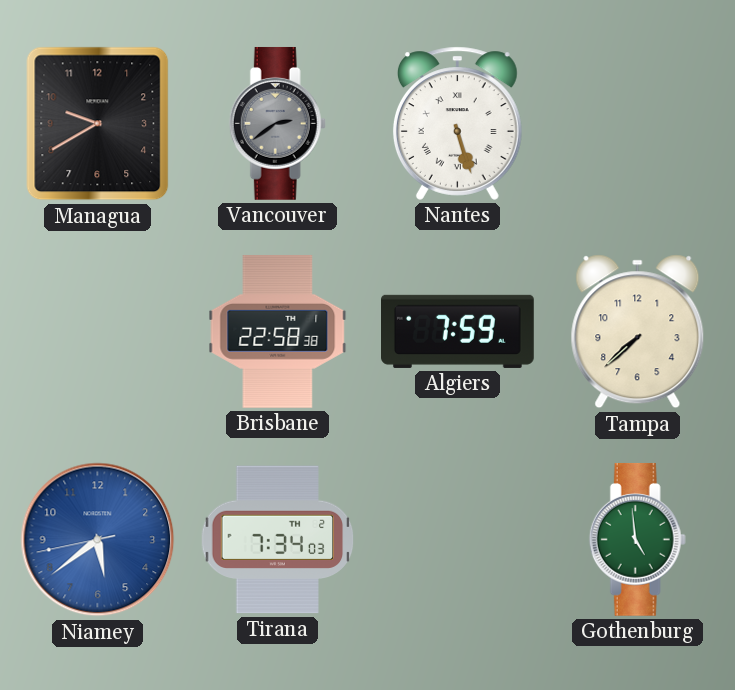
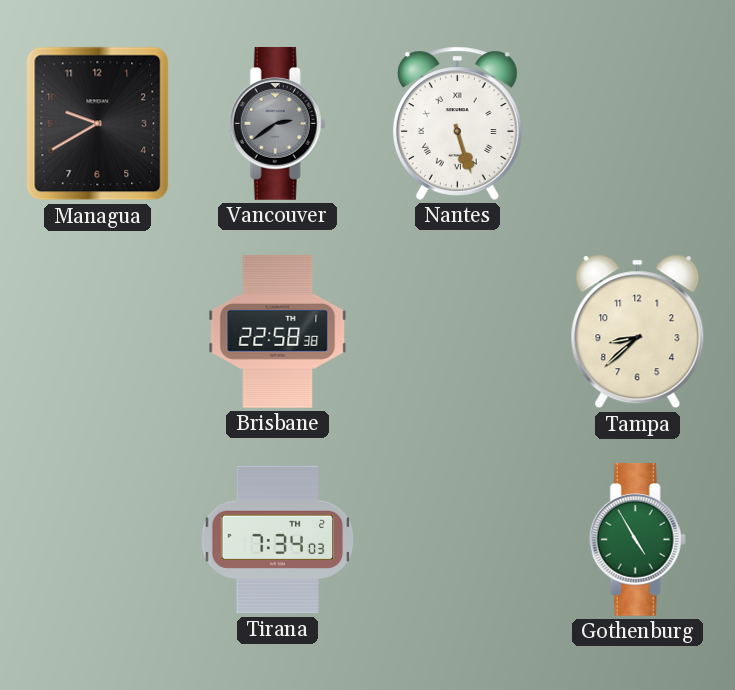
Algiers: 7:59 -> none
Tampa: 7:38 -> 8:38
Niamey: 5:38 -> none
Gothenburg: 4:59 -> 4:55
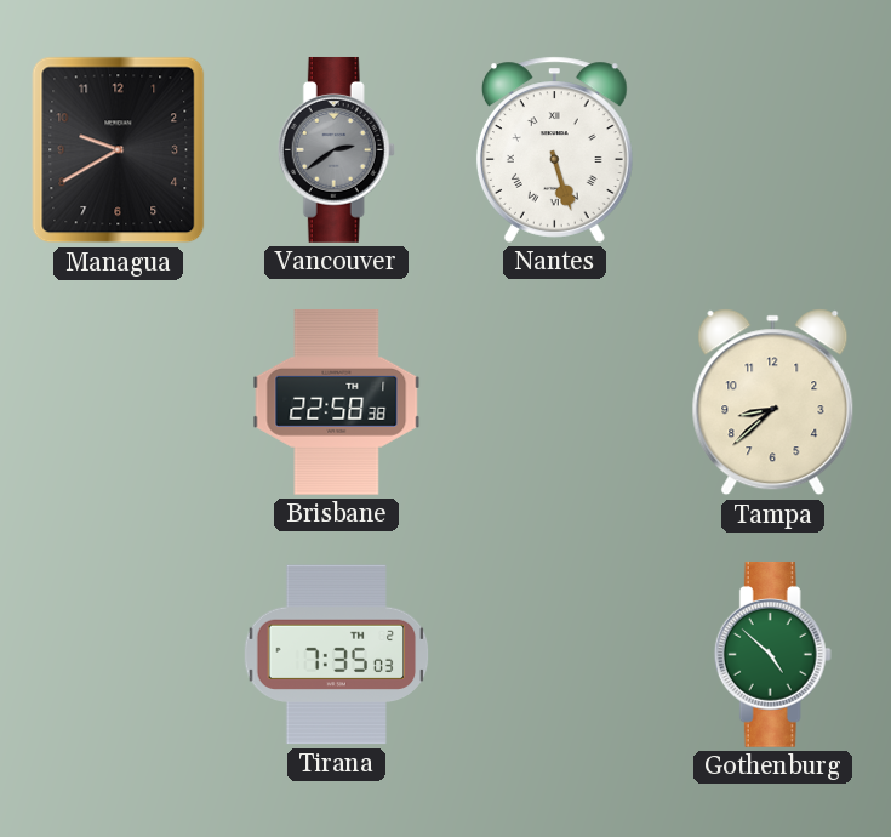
Tirana: 7:34 -> 7:35
Gothenburg: 4:55 -> 4:52
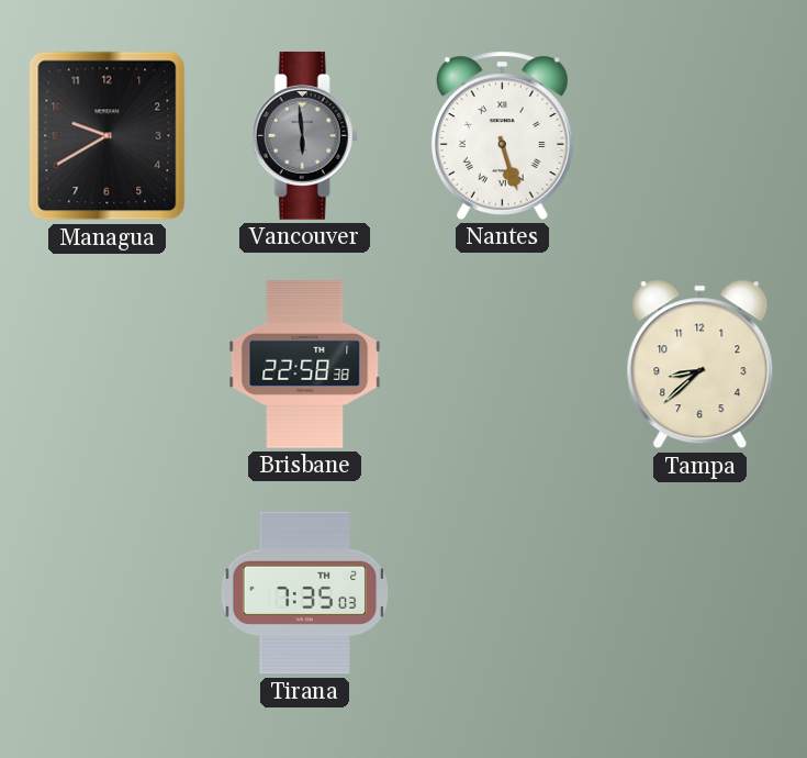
Vancouver: 2:39 -> 5:59
Gothenburg: 4:52 -> none
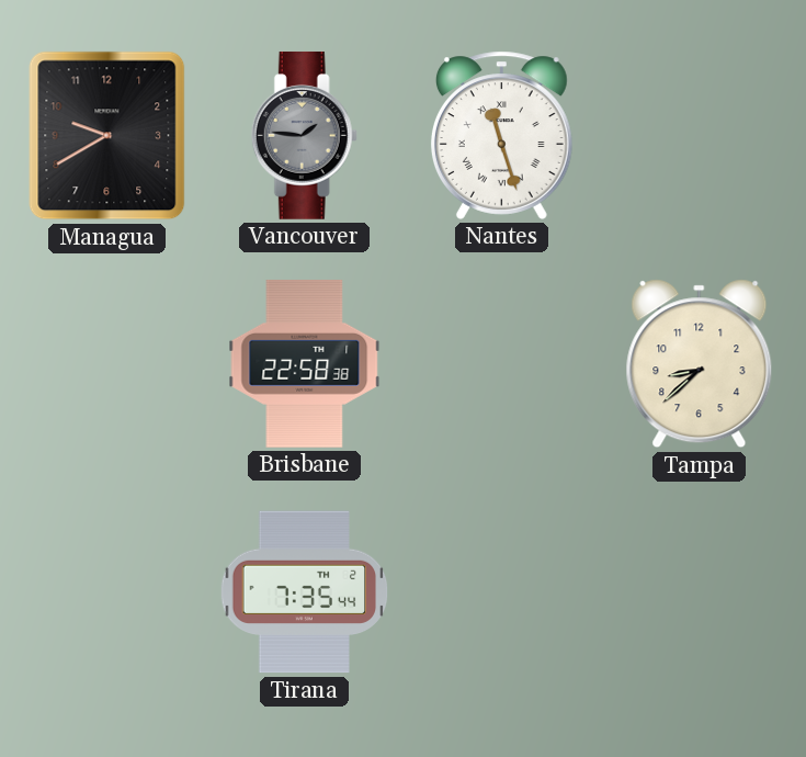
Vancouver: 5:59 -> 1:46
Nantes: 5:27 -> 11:27
Tirana: 7:35:03 -> 7:35:44
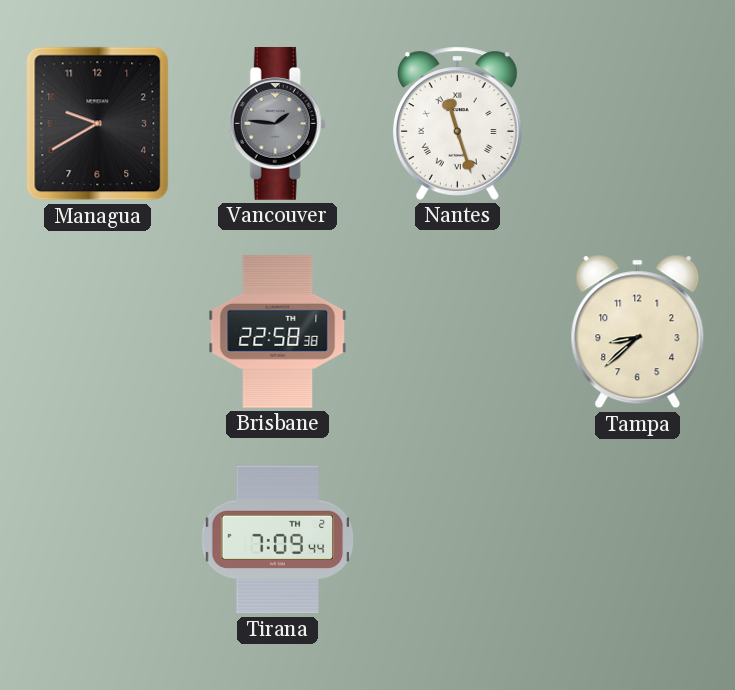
Tirana: 7:35 -> 7:09
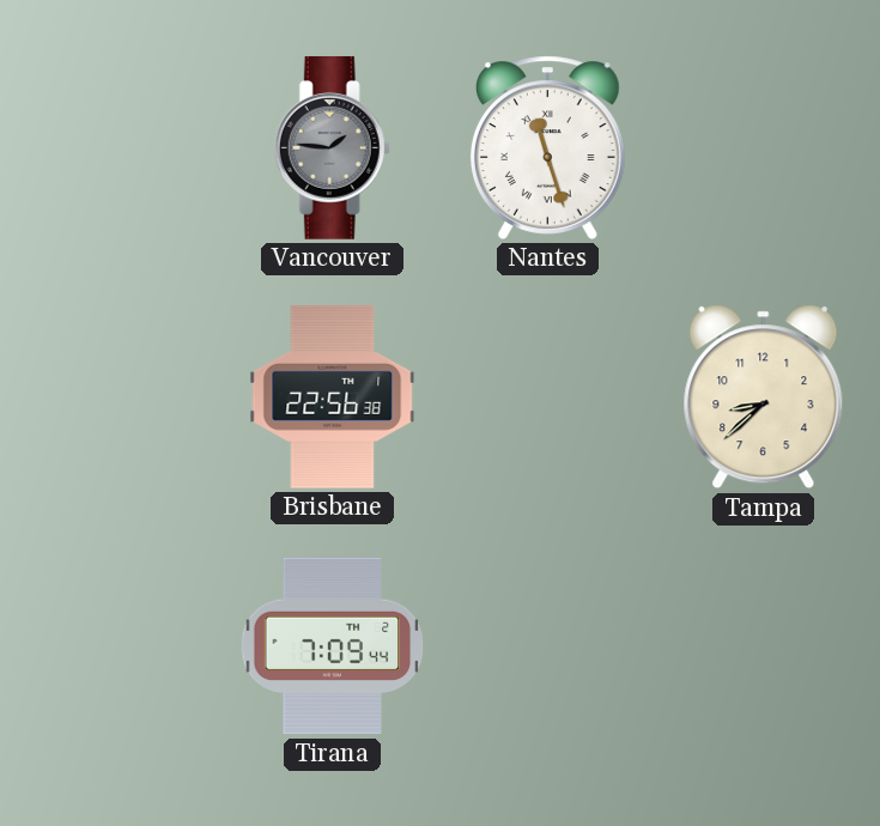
Managua: 9:40 -> none
Brisbane: 22:58 -> 22:56
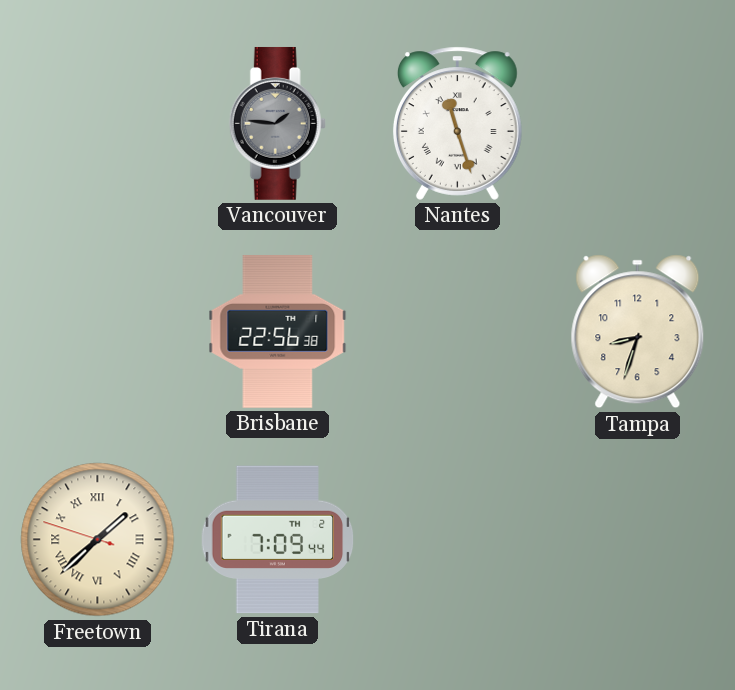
Tampa: 8:38 -> 8:33
Freetown: none -> 1:37
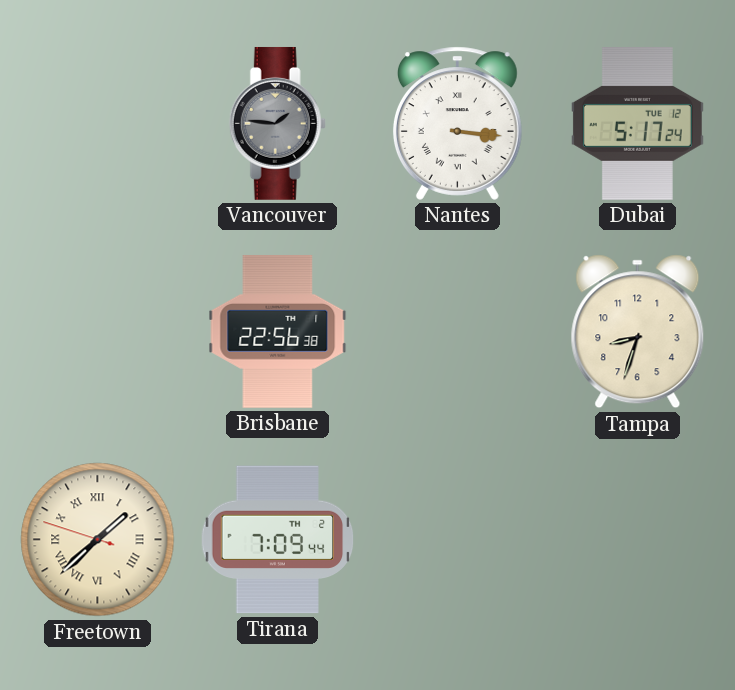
Nantes: 11:27 -> 3:16
Dubai: none -> 5:17
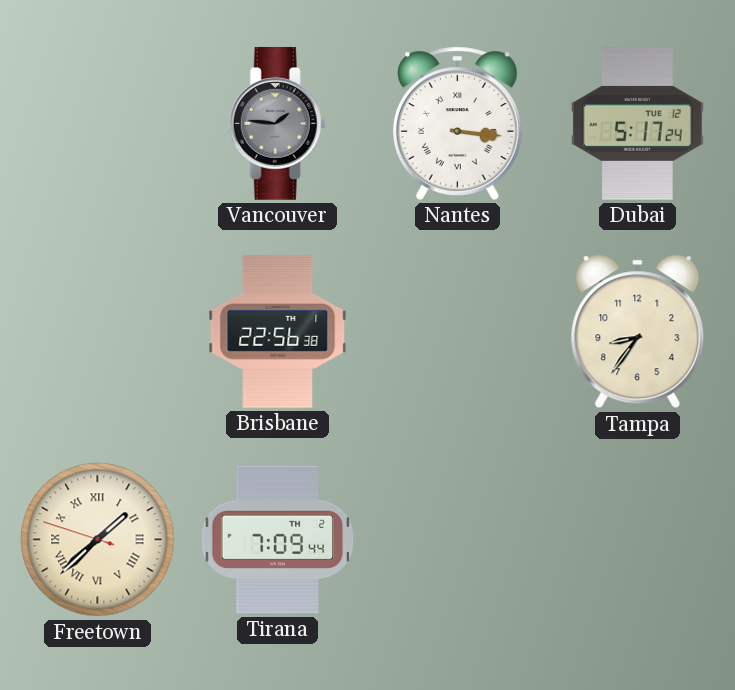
Tampa: 8:33 -> 8:36
